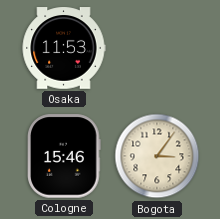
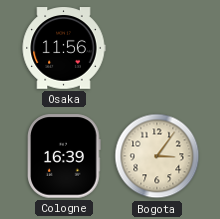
Osaka: 11:53 -> 11:56
Cologne: 15:46 -> 16:39
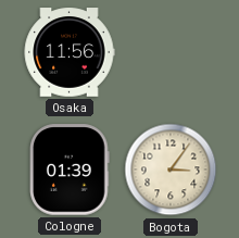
Cologne: 16:39 -> 01:39
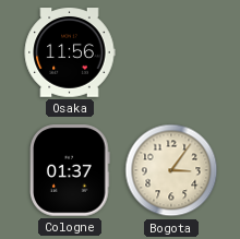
Cologne: 01:39 -> 01:37
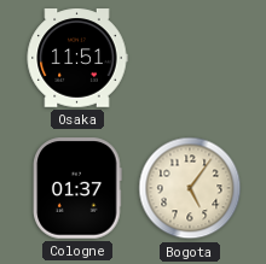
Osaka: 11:56 -> 11:51
Bogota: 3:06 -> 5:06
